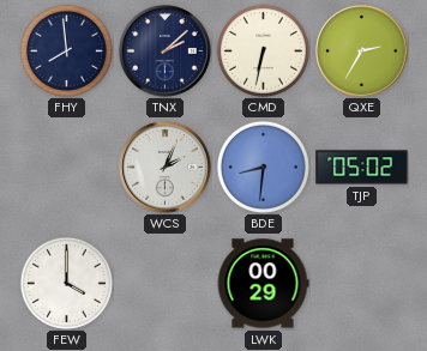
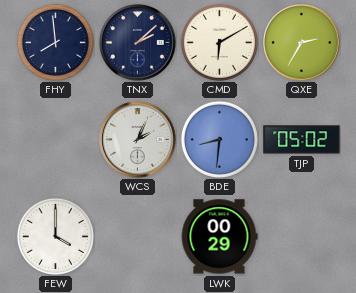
CMD: 6:32 -> 6:10
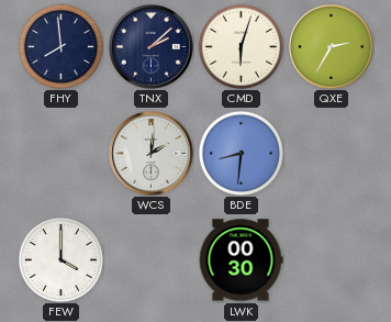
CMD: 6:10 -> 6:03
WCS: 2:04 -> 2:01
TJP: 05:02 -> none
LWK: 00:29 -> 00:30
